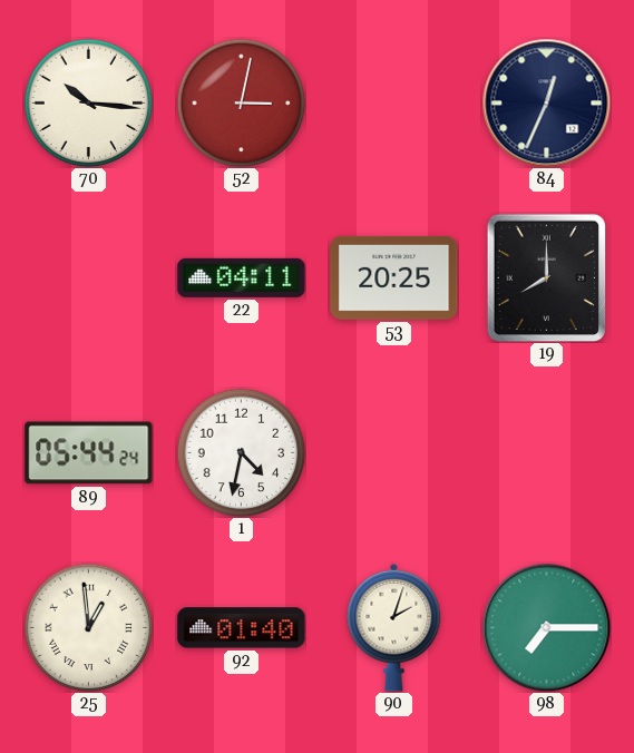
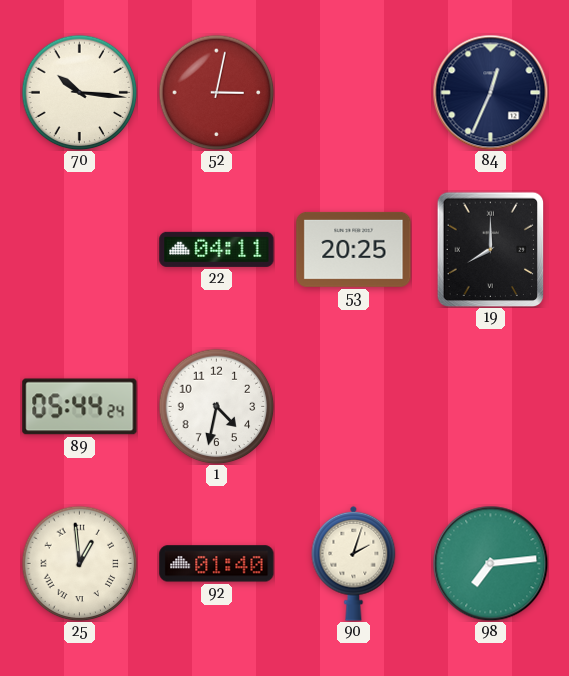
98: 7:15 -> 7:14
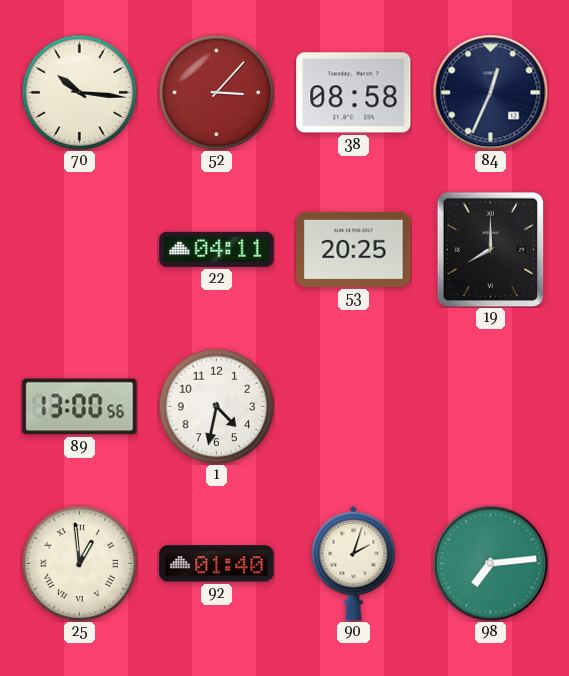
52: 3:02 -> 3:07
38: none -> 08:58
89: 05:44 -> 13:00
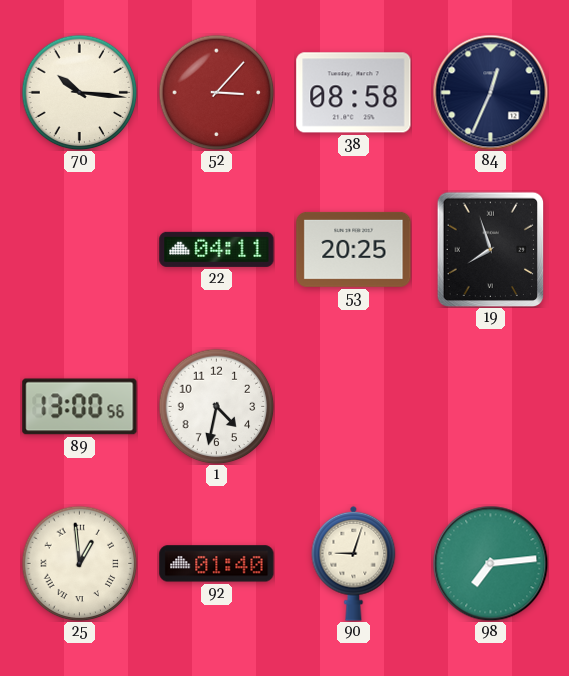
19: 8:00 -> 7:57
90: 2:03 -> 9:03
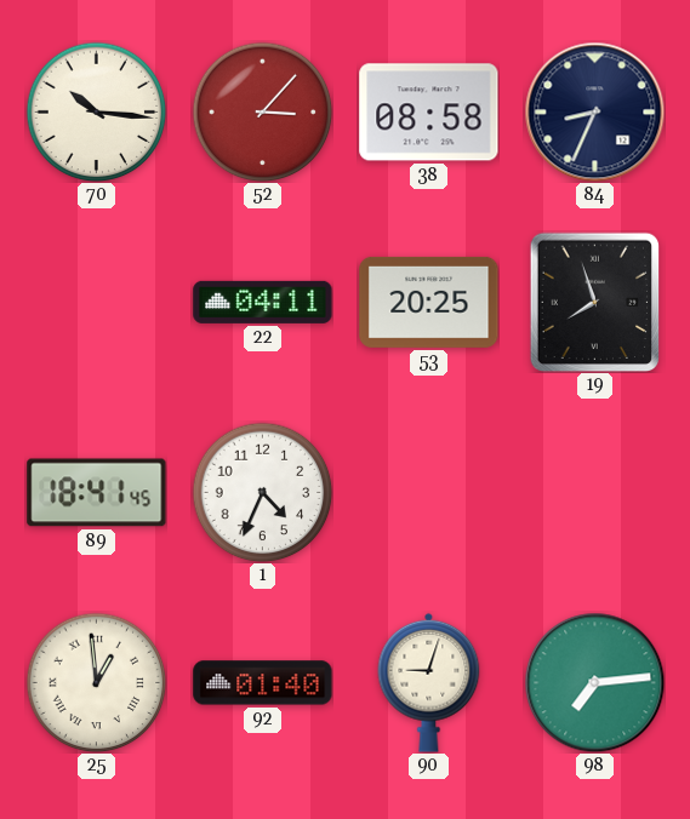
84: 12:34 -> 8:34
89: 13:00 -> 18:41
1: 4:32 -> 4:34
